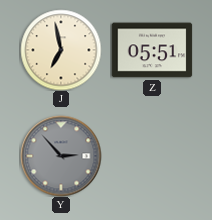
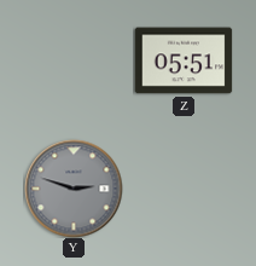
J: 6:58 -> none
Y: 2:53 -> 2:48
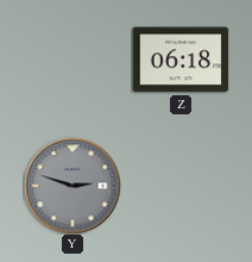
Z: 05:51 -> 06:18
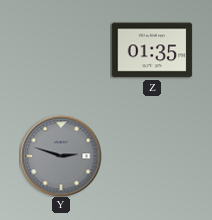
Z: 06:18 -> 01:35
